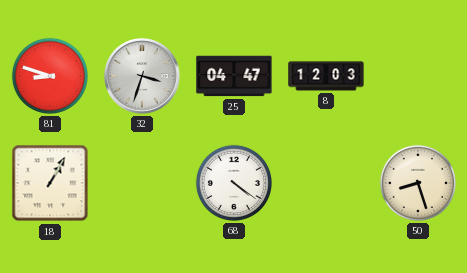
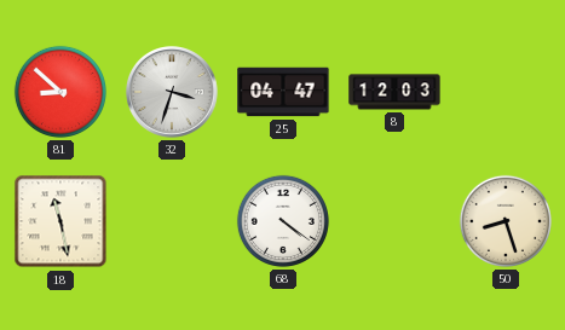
81: 8:48 -> 8:52
18: 1:05 -> 11:28
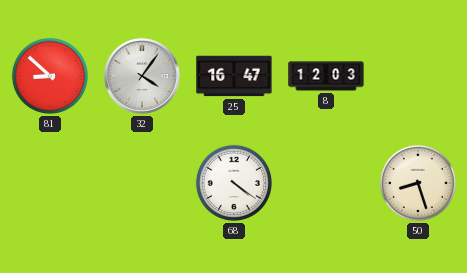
32: 3:33 -> 4:06
25: 04:47 -> 16:47
18: 11:28 -> none
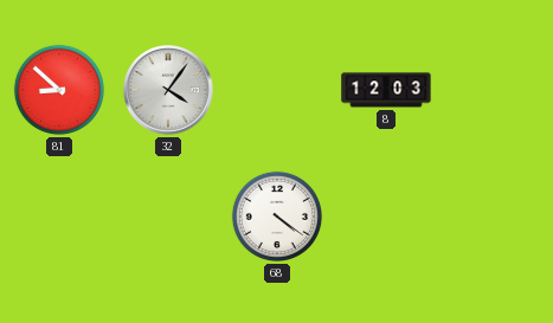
25: 16:47 -> none
50: 8:27 -> none
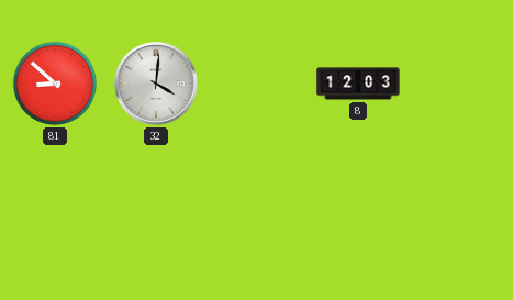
32: 4:06 -> 4:01
68: 4:21 -> none
